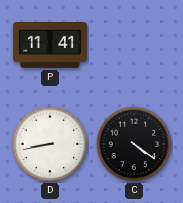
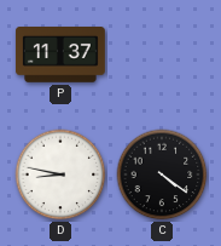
P: 11:41 -> 11:37
D: 8:43 -> 8:47
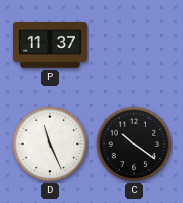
D: 8:47 -> 11:26
C: 4:21 -> 10:21
